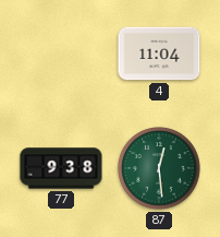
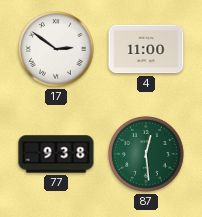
17: none -> 2:51
4: 11:04 -> 11:00
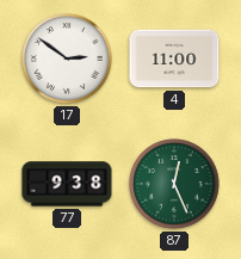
87: 12:29 -> 12:26
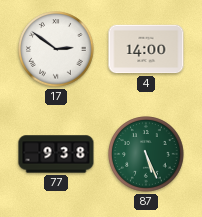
4: 11:00 -> 14:00
87: 12:26 -> 5:26
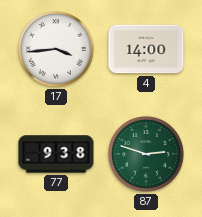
17: 2:51 -> 3:44
87: 5:26 -> 2:48
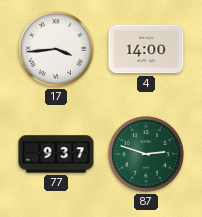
77: 9:38 -> 9:37
